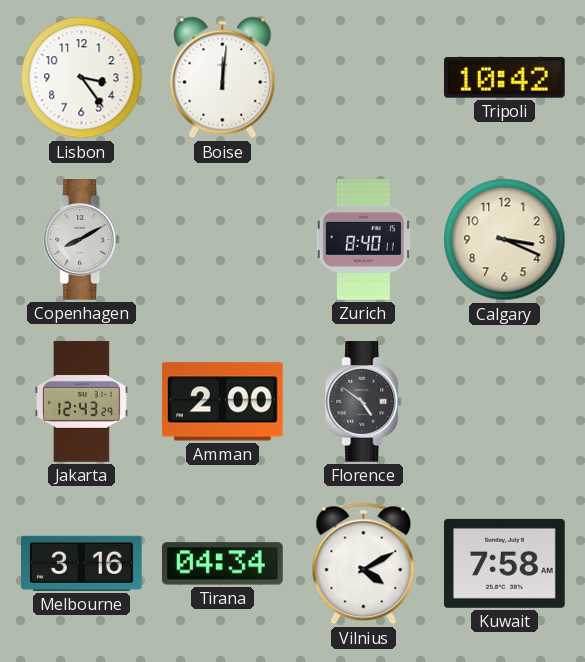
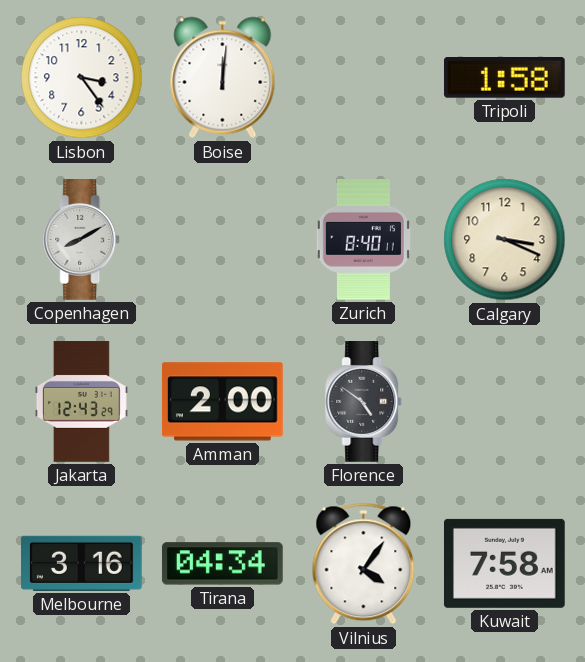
Tripoli: 10:42 -> 1:58
Vilnius: 4:10 -> 4:06
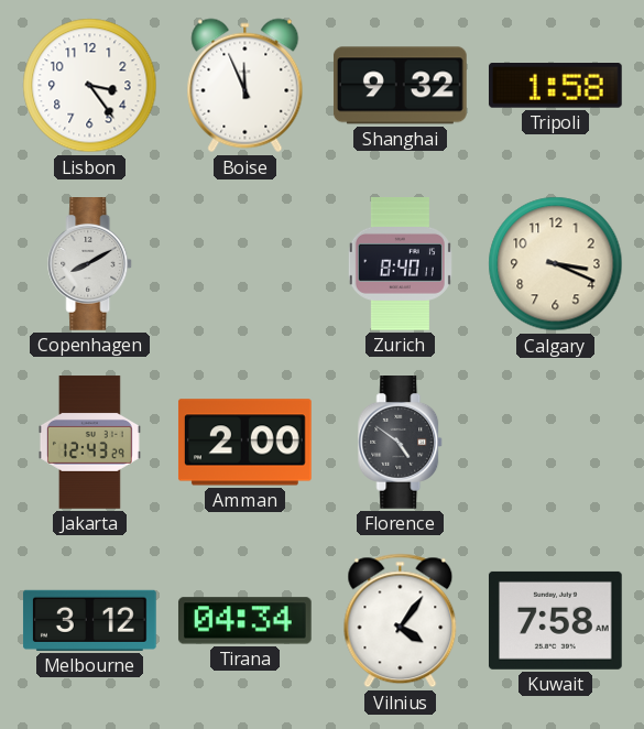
Boise: 12:01 -> 11:56
Shanghai: none -> 9:32
Melbourne: 3:16 -> 3:12
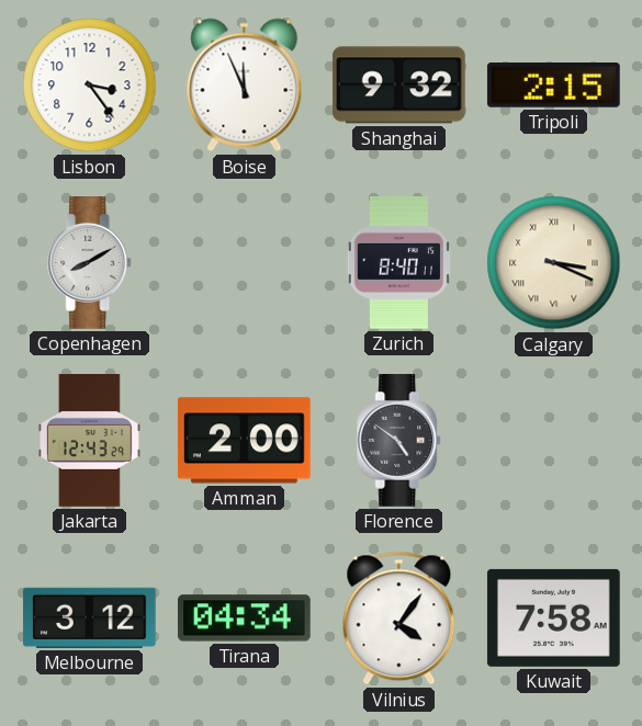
Tripoli: 1:58 -> 2:15
Calgary numerals: Arabic -> Roman
